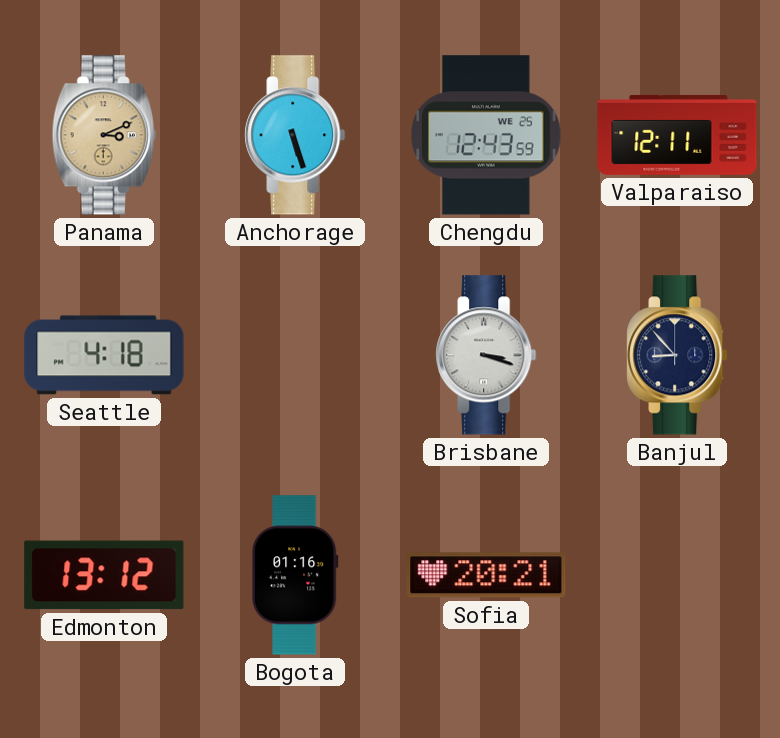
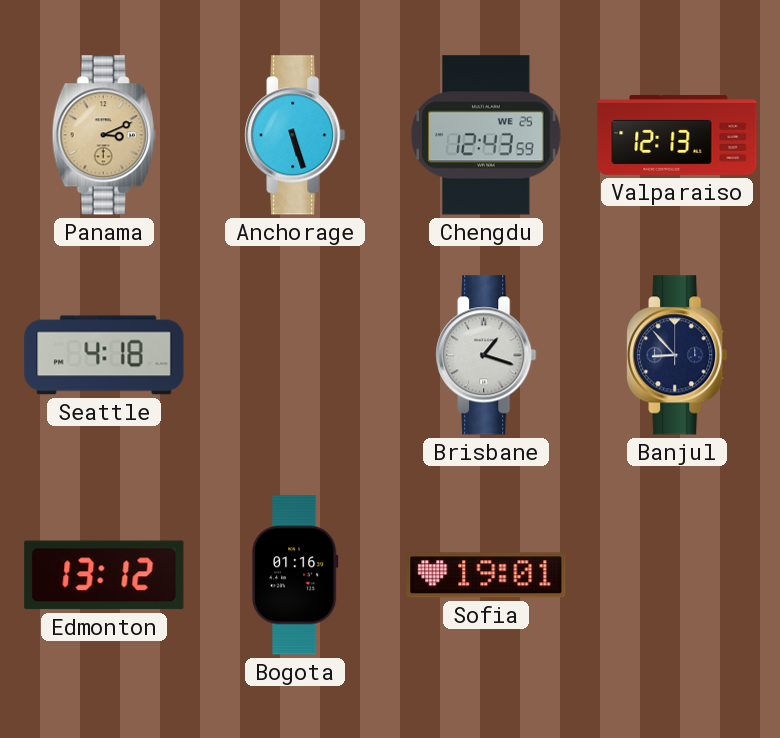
Valparaiso: 12:11 -> 12:13
Brisbane: 3:18 -> 1:18
Sofia: 20:21 -> 19:01
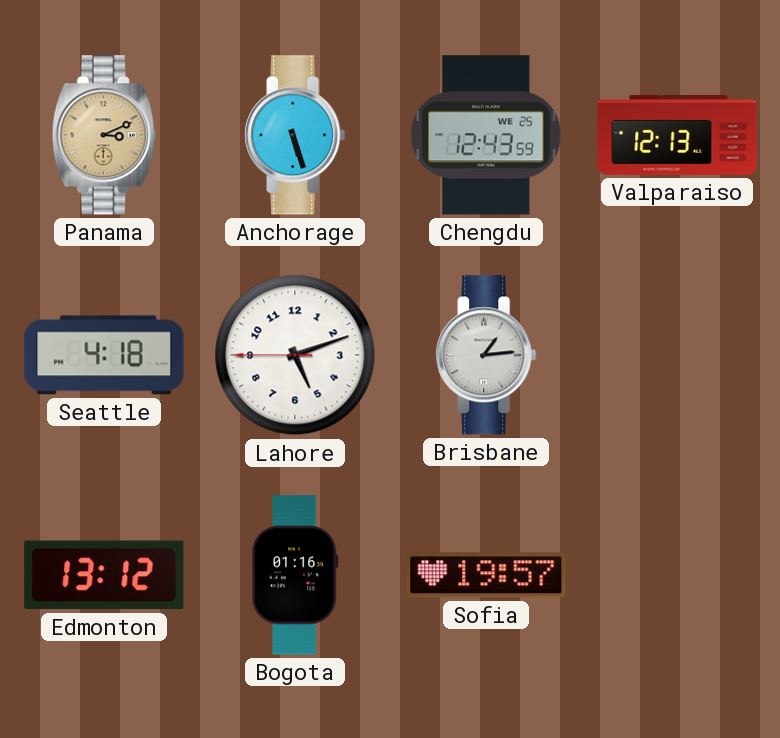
Lahore: none -> 5:11
Brisbane: 1:18 -> 1:14
Banjul: 8:53 -> none
Sofia: 19:01 -> 19:57
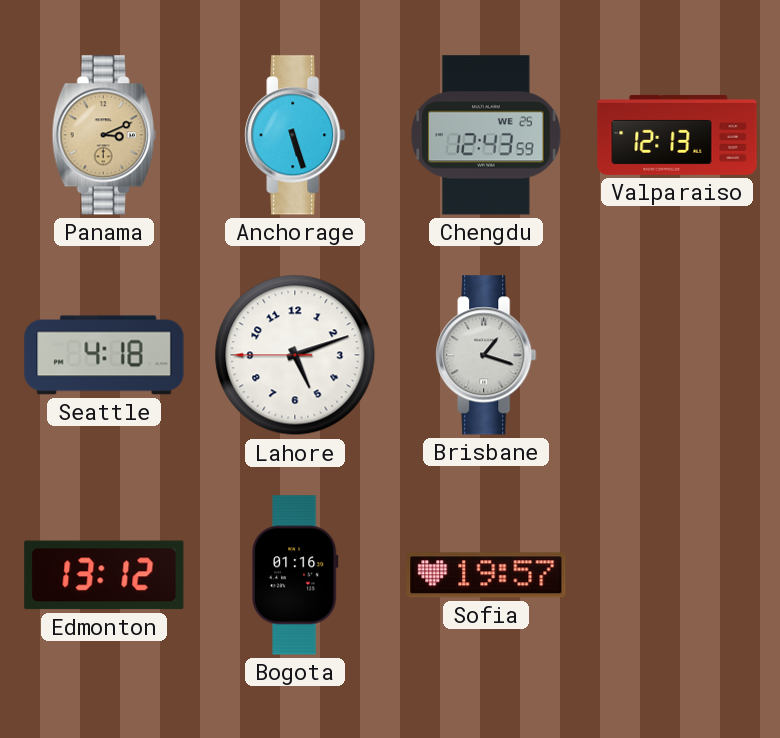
Brisbane: 1:14 -> 1:18
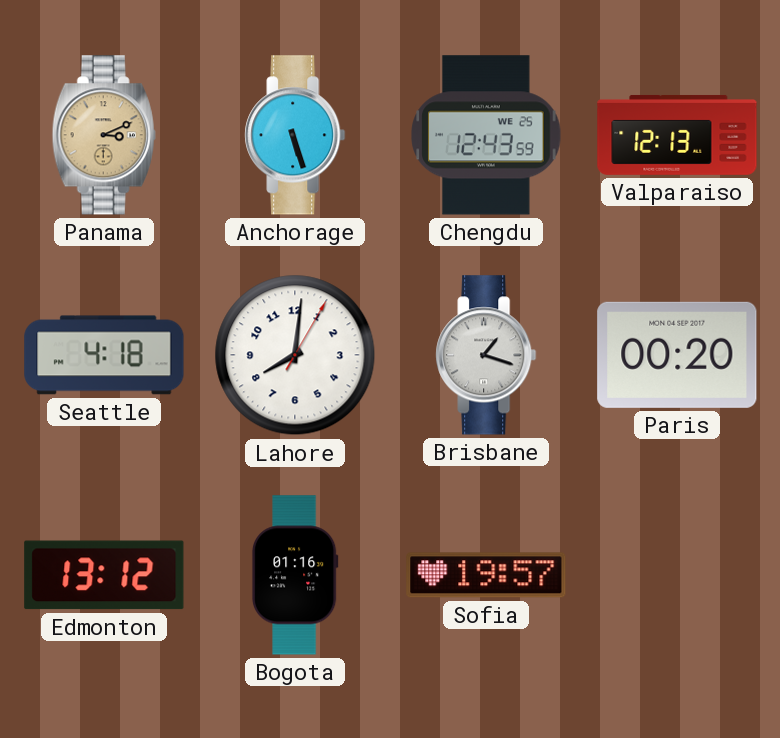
Lahore: 5:11 -> 8:01
Paris: none -> 00:20
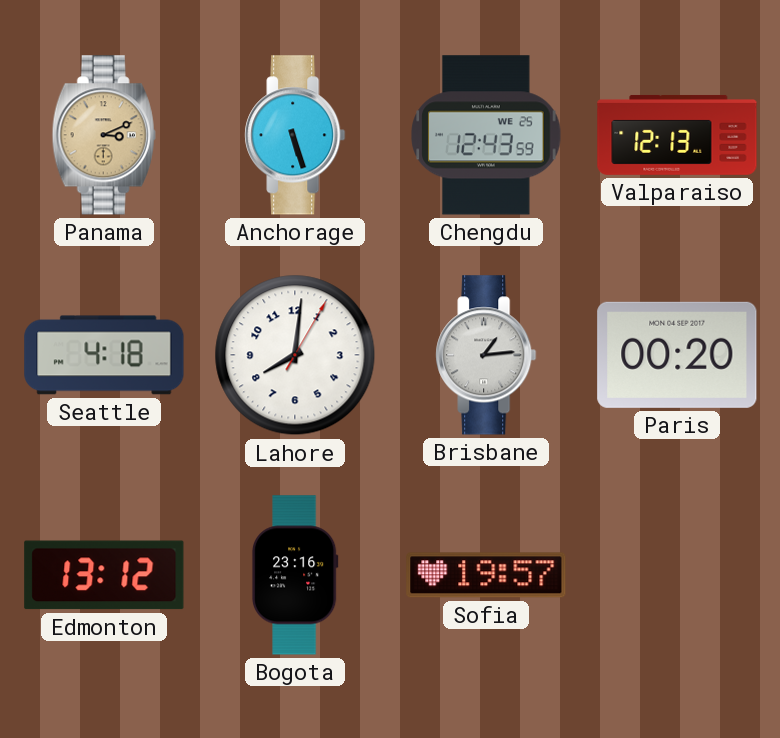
Brisbane: 1:18 -> 1:14
Bogota: 01:16 -> 23:16
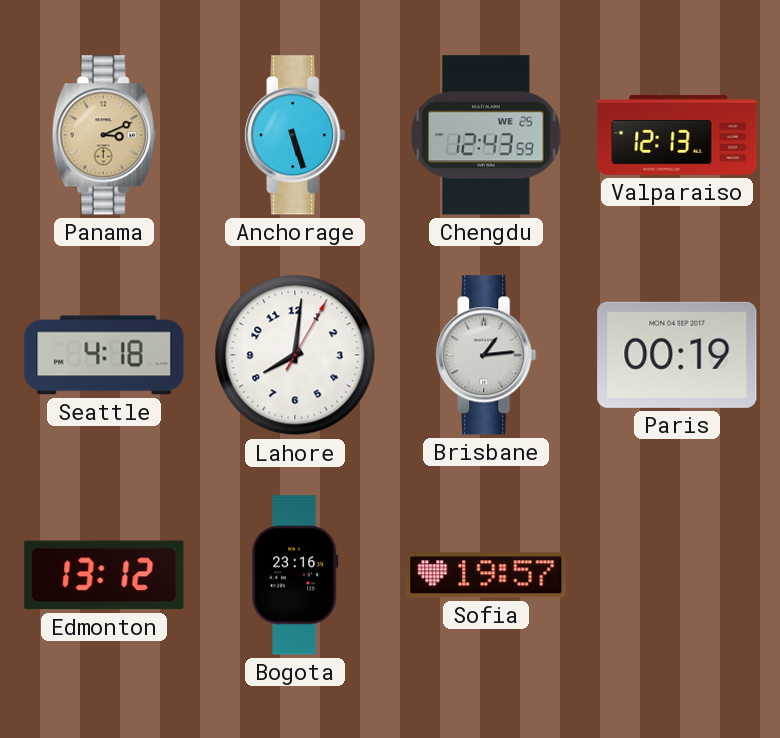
Paris: 00:20 -> 00:19
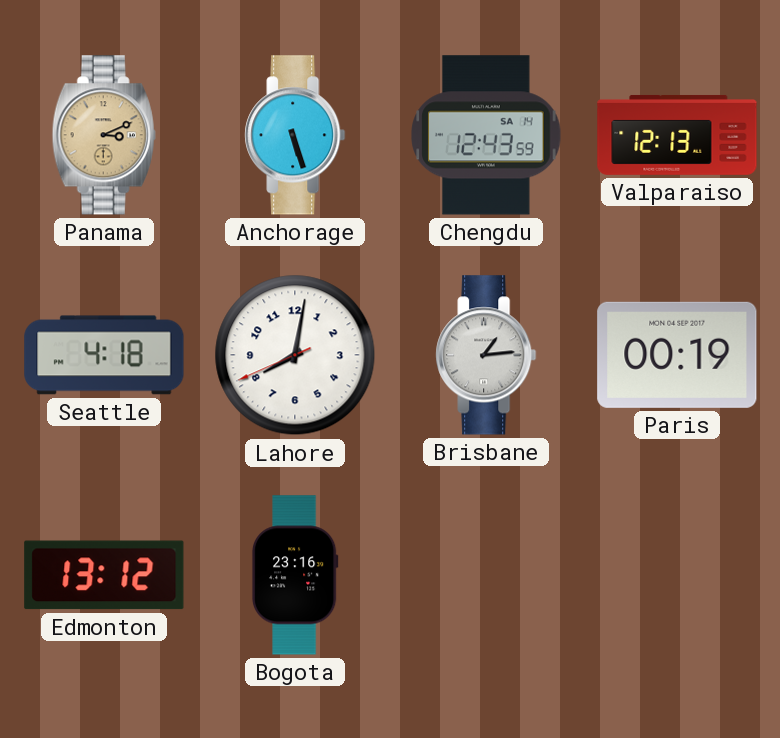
Chengdu date: WE 25 -> SA 14
Lahore: 8:01:05 -> 8:01:41
Sofia: 19:57 -> none
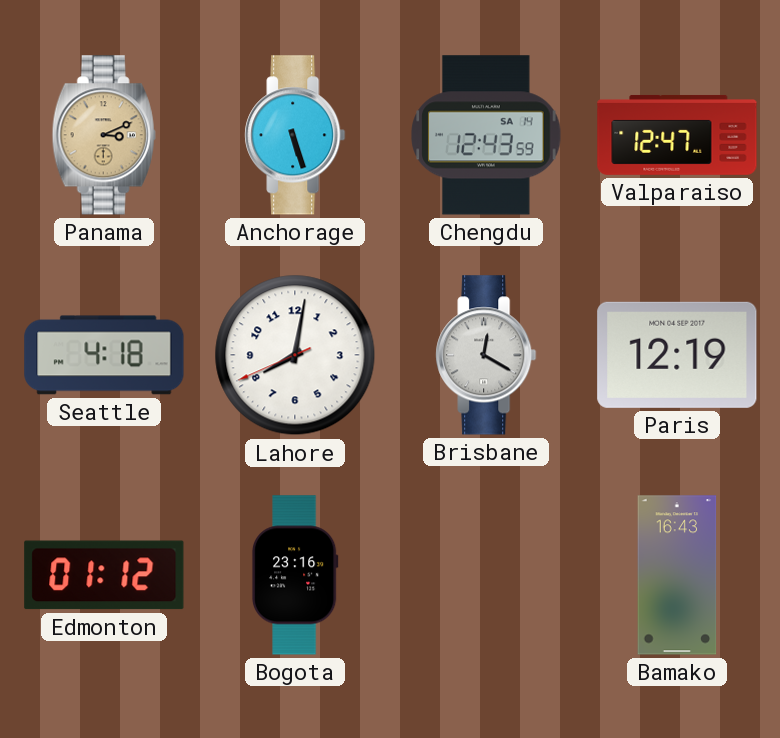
Valparaiso: 12:13 -> 12:47
Brisbane: 1:14 -> 12:20
Paris: 00:19 -> 12:19
Edmonton: 13:12 -> 01:12
Bamako: none -> 16:43
